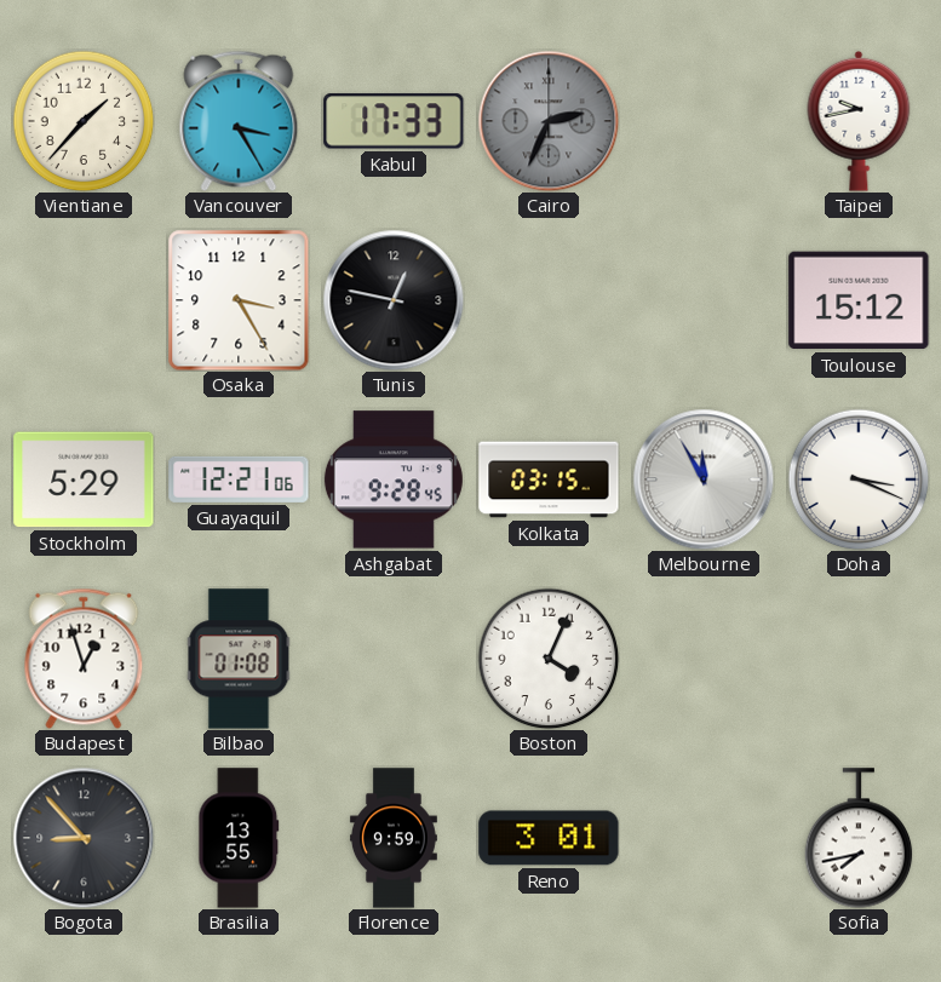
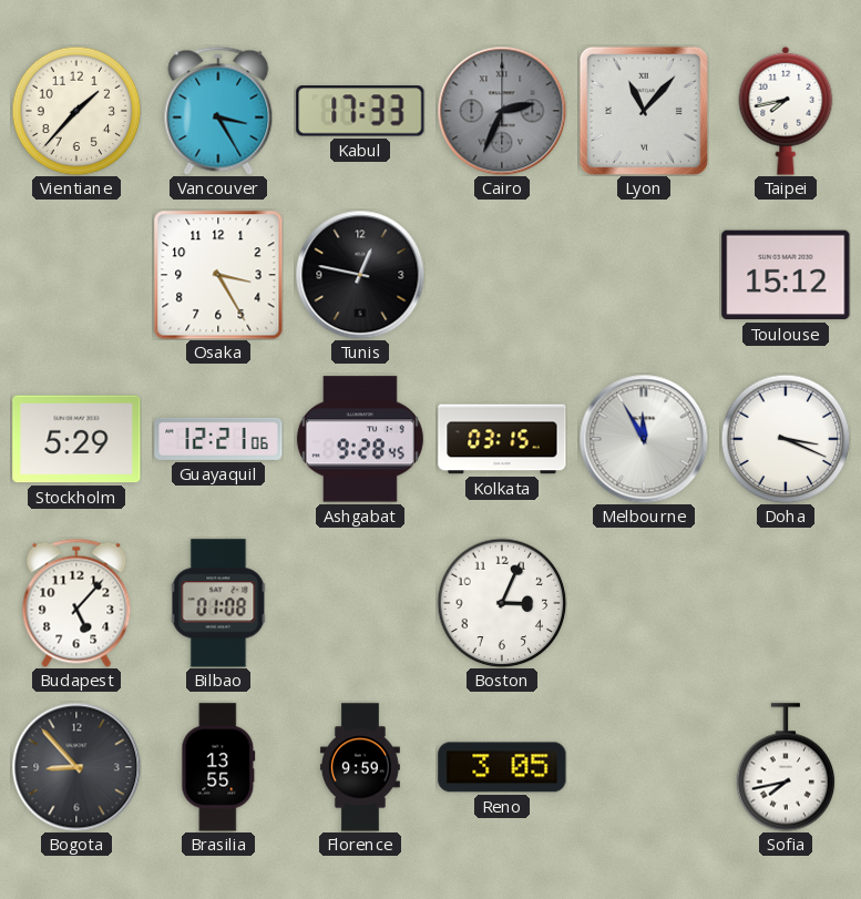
Lyon: none -> 11:07
Taipei: 9:43 -> 7:43
Budapest: 12:57 -> 5:07
Boston: 4:04 -> 3:04
Reno: 3:01 -> 3:05
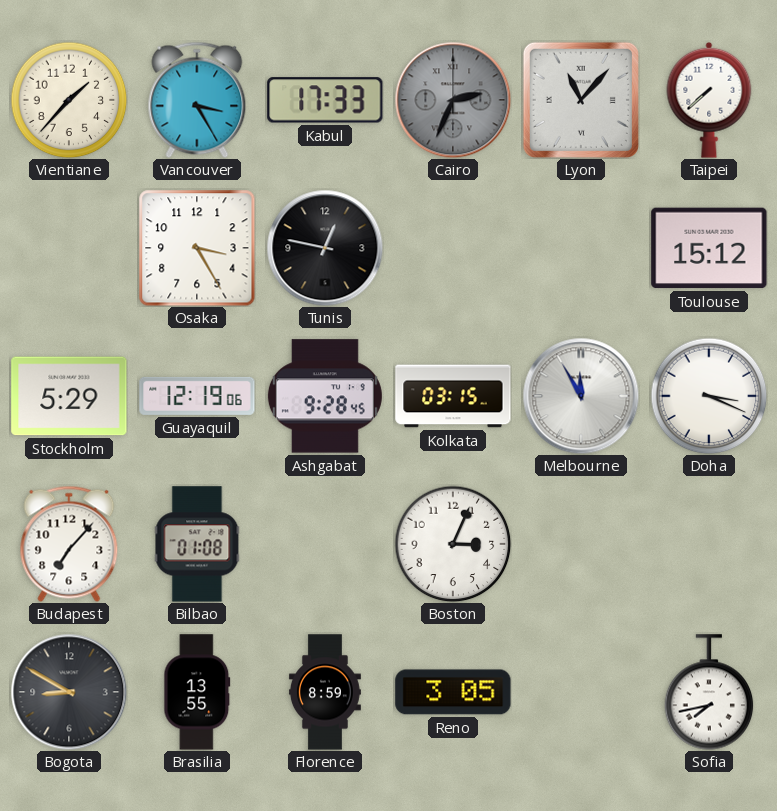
Taipei: 7:43 -> 7:38
Guayaquil: 12:21 -> 12:19
Budapest: 5:07 -> 7:07
Bogota: 8:53 -> 8:50
Florence: 9:59 -> 8:59
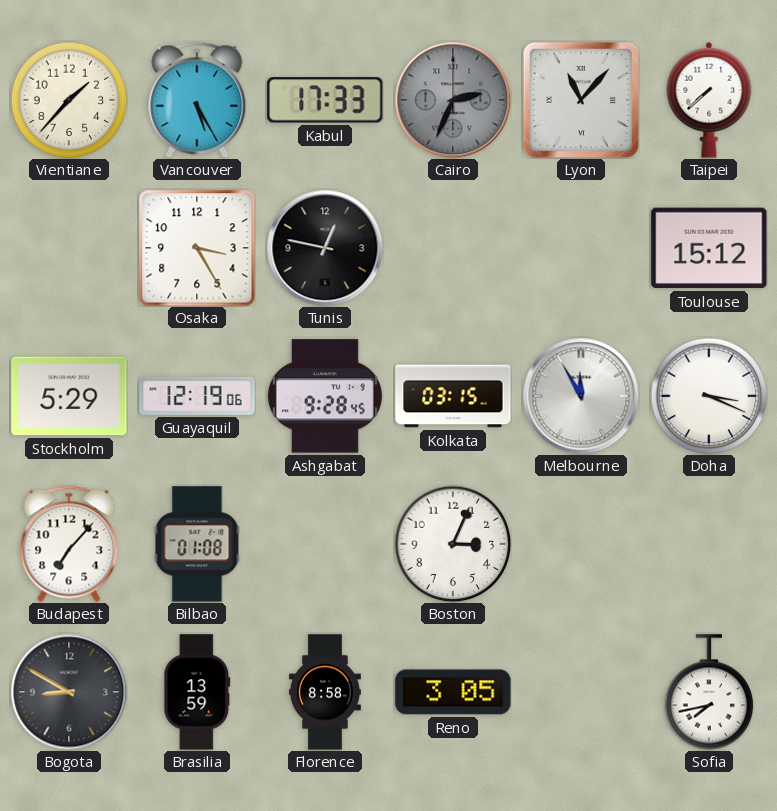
Vancouver: 3:25 -> 5:25
Brasilia: 13:55 -> 13:59
Florence: 8:59 -> 8:58
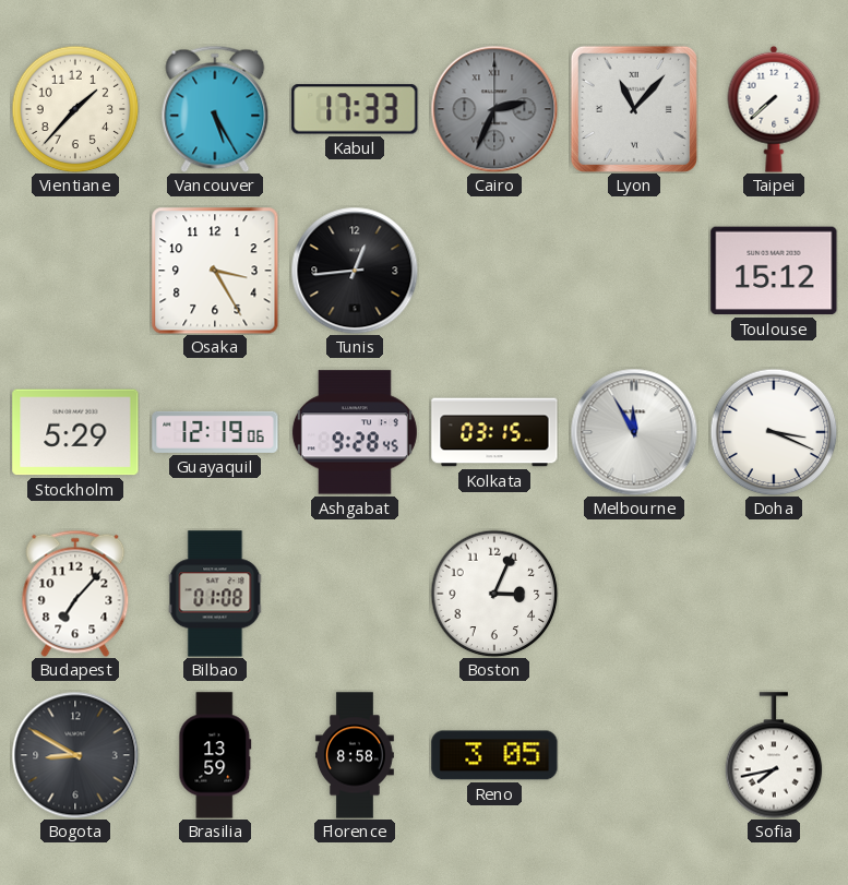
Tunis: 12:47 -> 12:44
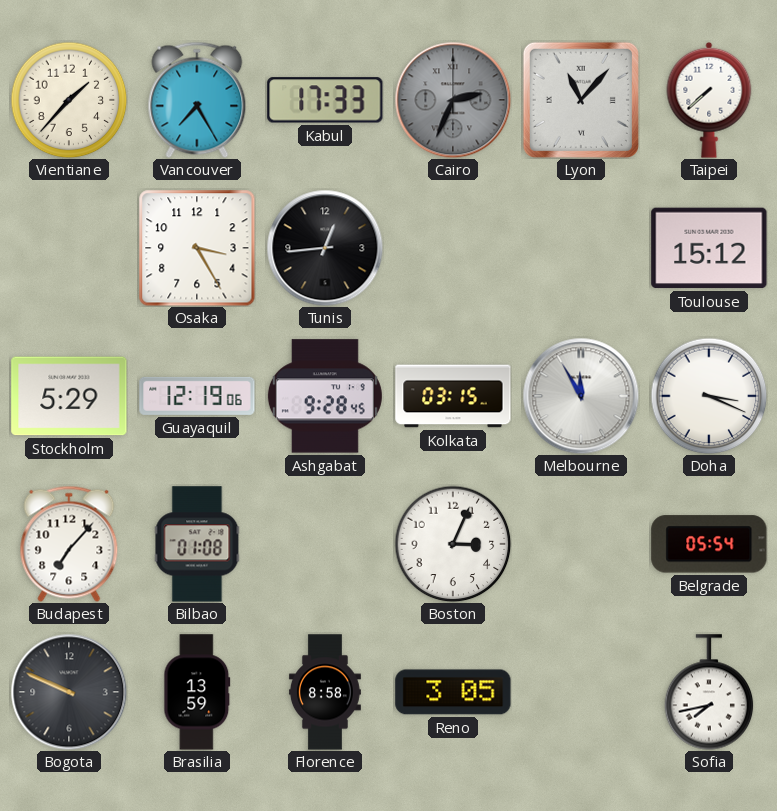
Vancouver: 5:25 -> 7:25
Belgrade: none -> 05:54
Bogota: 8:50 -> 9:49
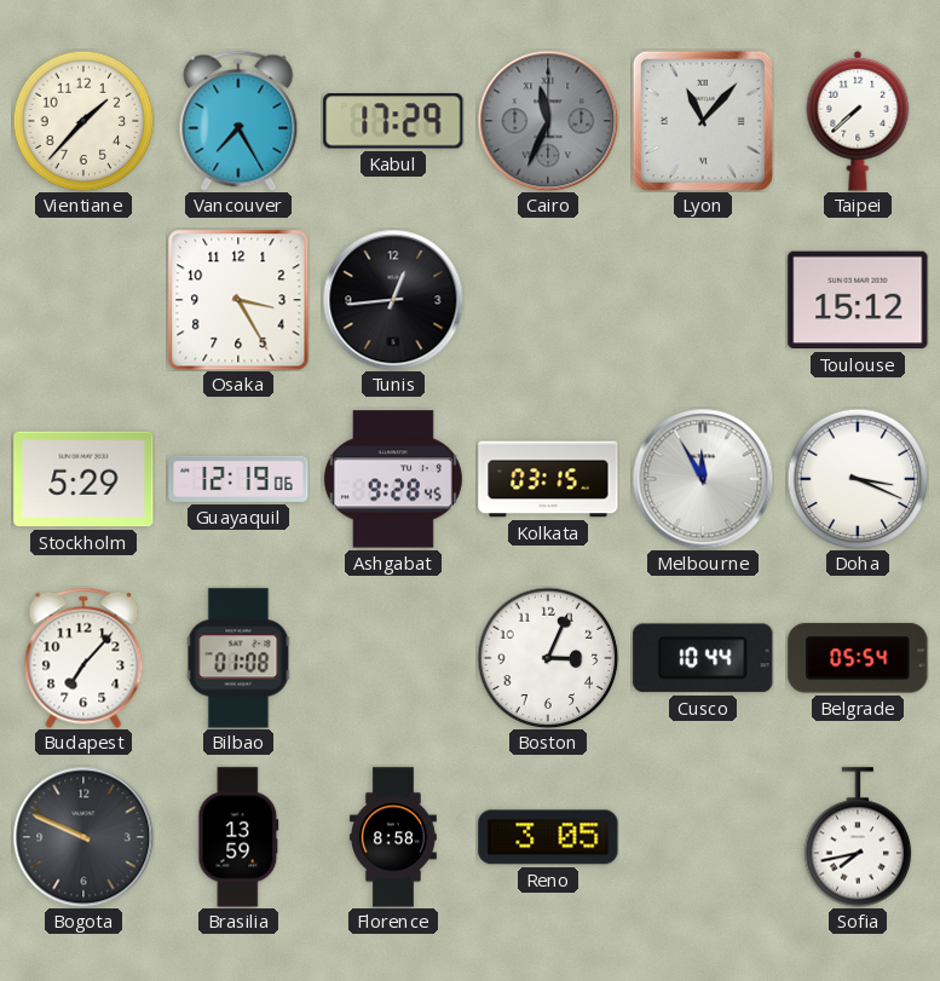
Kabul: 17:33 -> 17:29
Cairo: 2:34 -> 11:34
Cusco: none -> 10:44
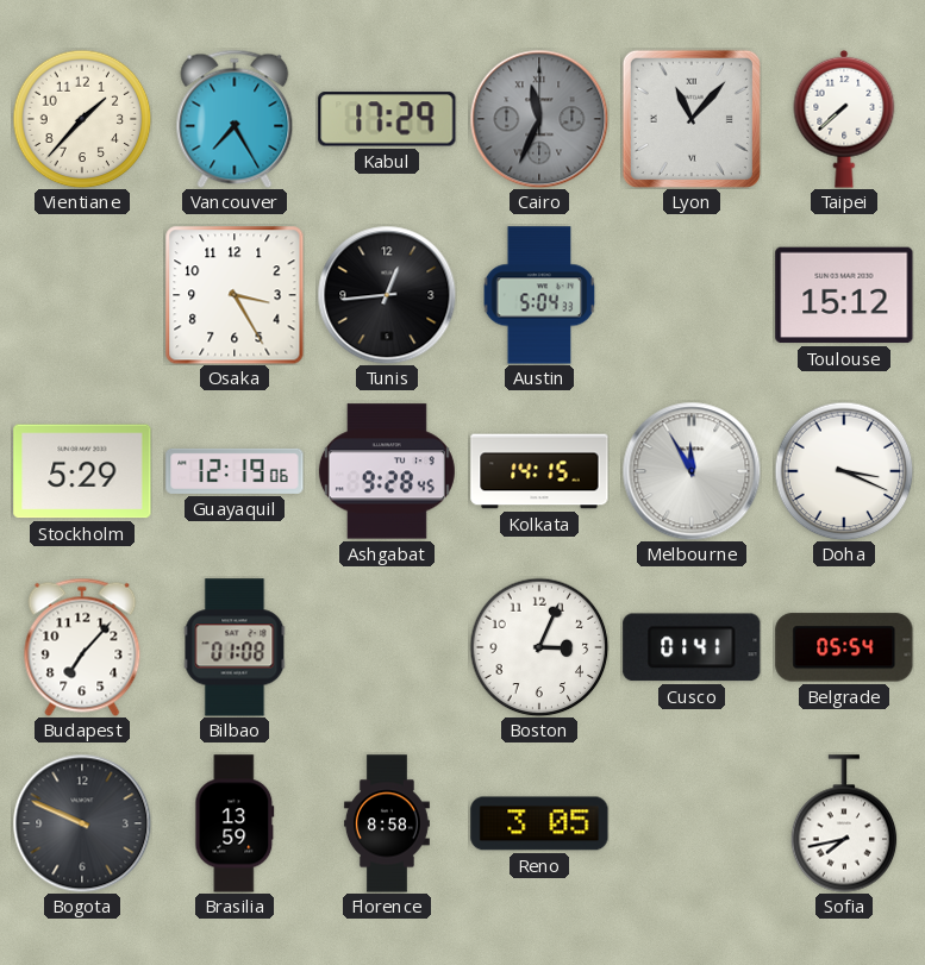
Austin: none -> 5:04
Kolkata: 03:15 -> 14:15
Cusco: 10:44 -> 01:41
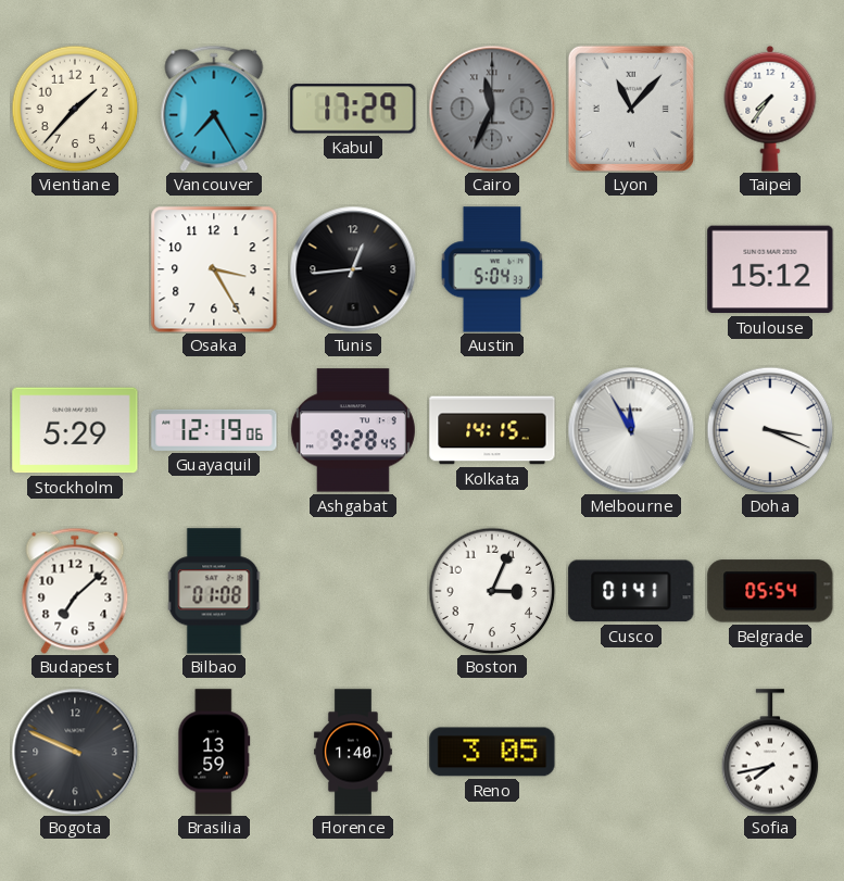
Taipei: 7:38 -> 7:36
Budapest: 7:07 -> 7:08
Florence: 8:58 -> 1:40
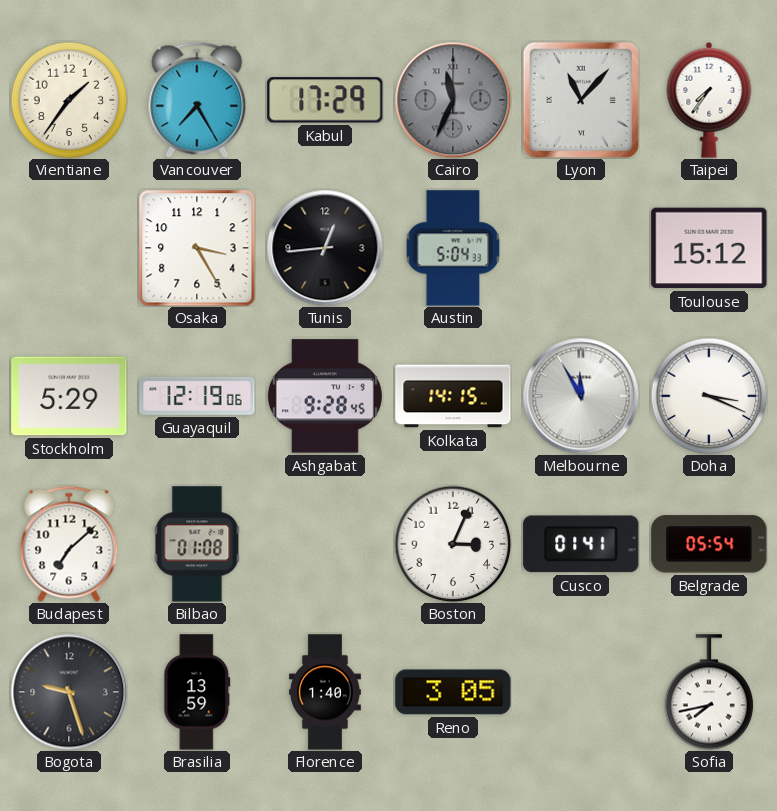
Vientiane: 1:37 -> 1:36
Bogota: 9:49 -> 9:27
